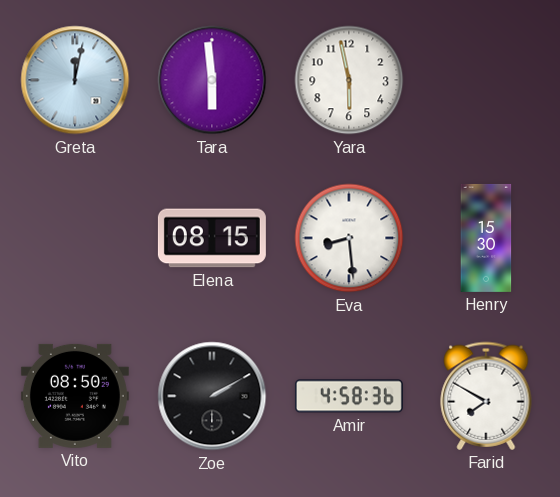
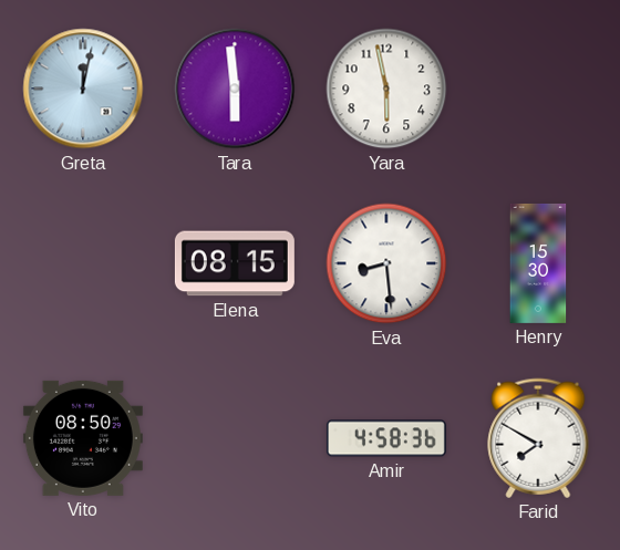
Zoe: 2:10 -> none
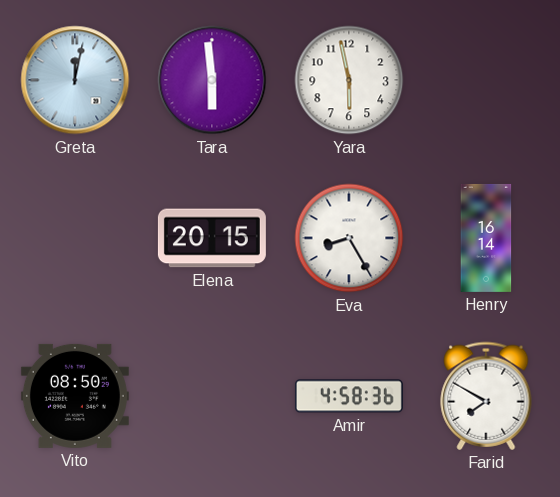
Elena: 08:15 -> 20:15
Eva: 8:29 -> 8:25
Henry: 15:30 -> 16:14
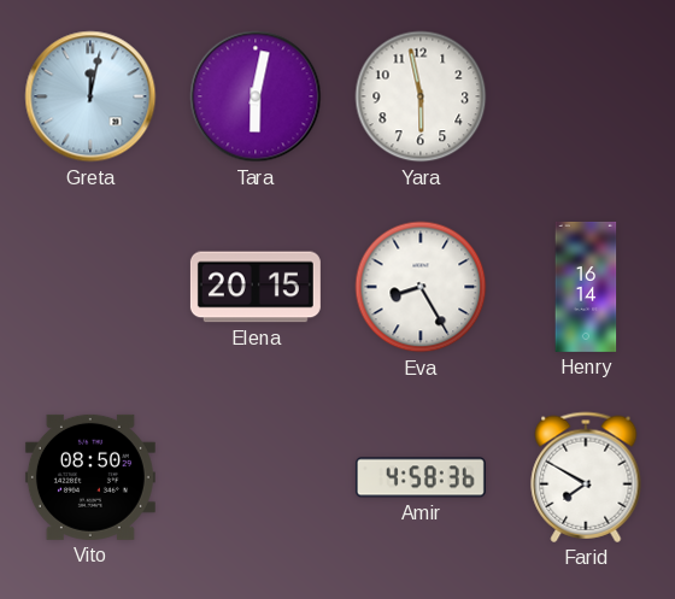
Tara: 5:59 -> 6:02
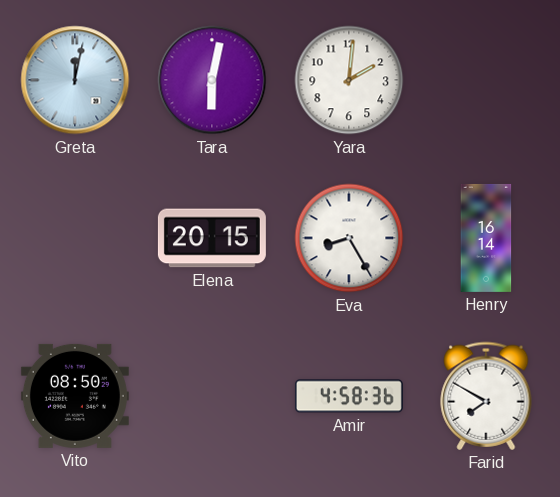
Yara: 5:58 -> 2:01
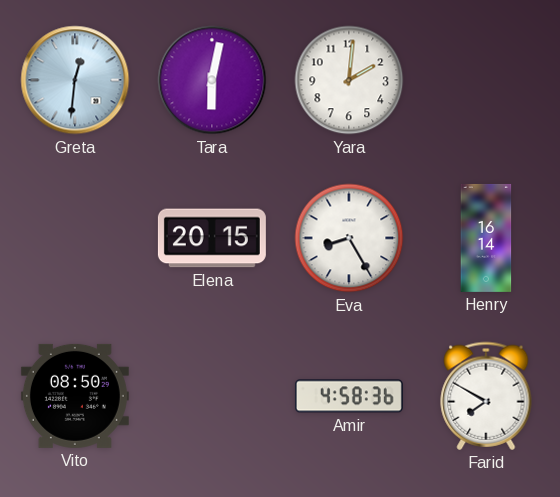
Greta: 12:02 -> 12:31
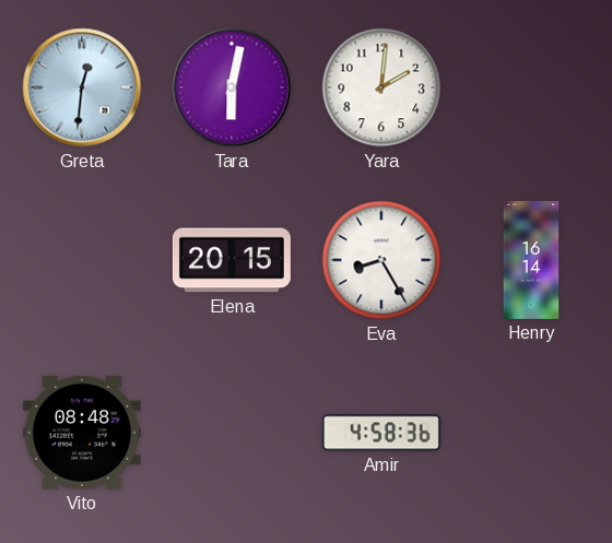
Vito: 08:50 -> 08:48
Farid: 7:50 -> none
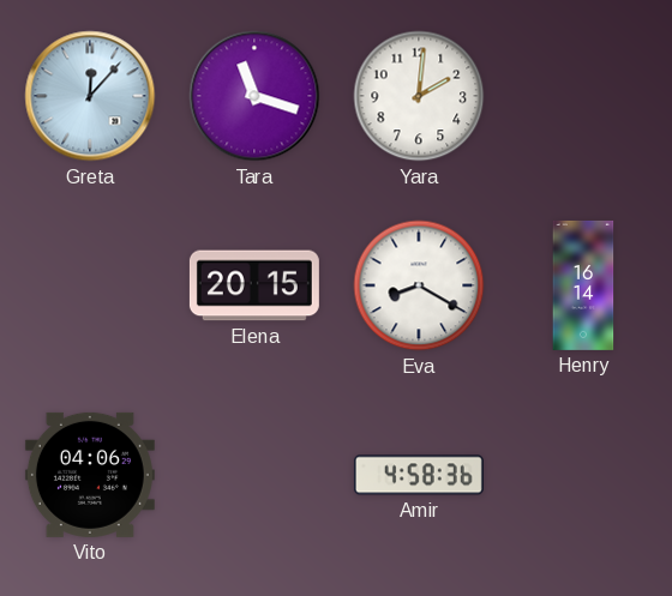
Greta: 12:31 -> 12:07
Tara: 6:02 -> 11:18
Eva: 8:25 -> 8:20
Vito: 08:48 -> 04:06
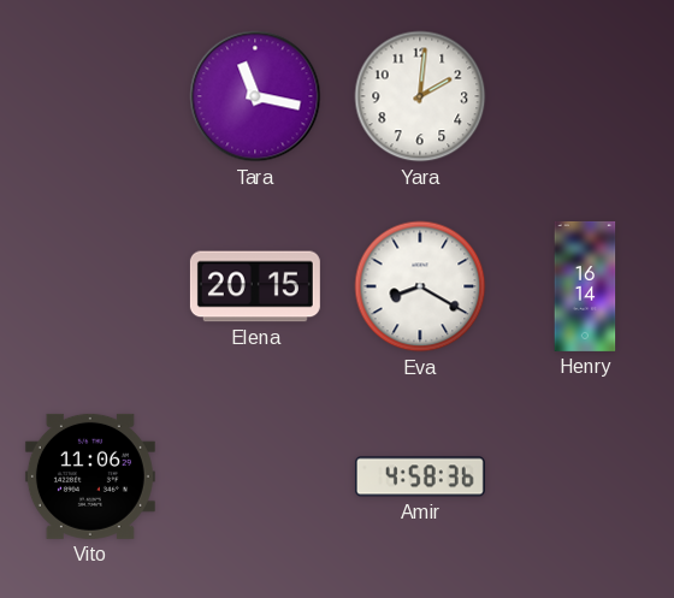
Greta: 12:07 -> none
Tara: 11:18 -> 11:17
Vito: 04:06 -> 11:06
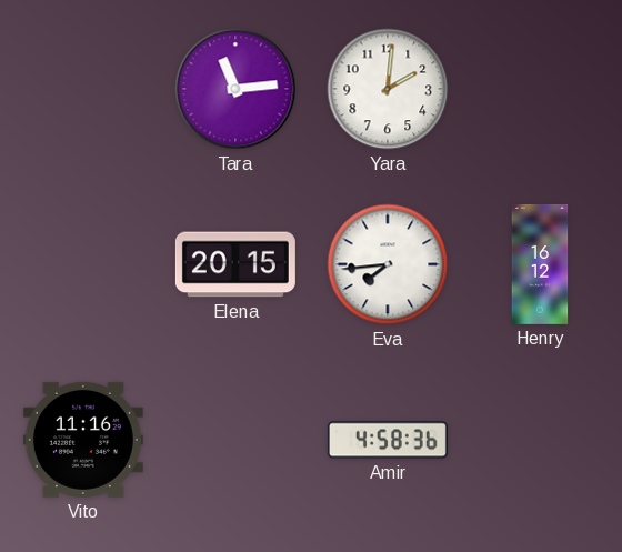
Tara: 11:17 -> 11:14
Eva: 8:20 -> 7:44
Henry: 16:14 -> 16:12
Vito: 11:06 -> 11:16
